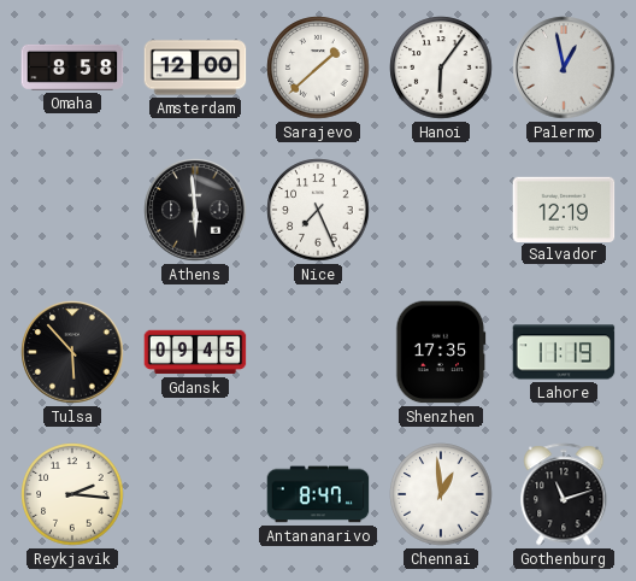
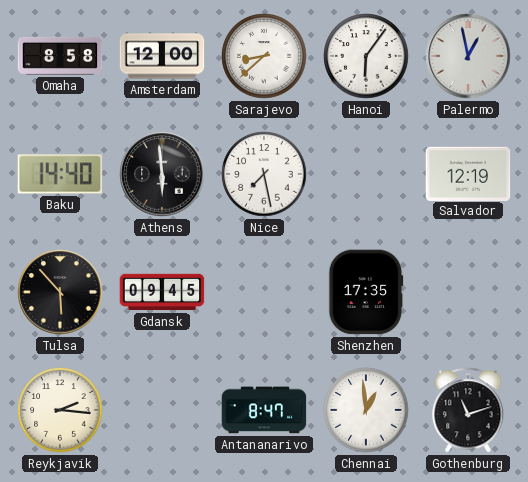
Sarajevo: 1:38 -> 8:38
Baku: none -> 14:40
Nice: 7:26 -> 7:28
Lahore: 11:19 -> none
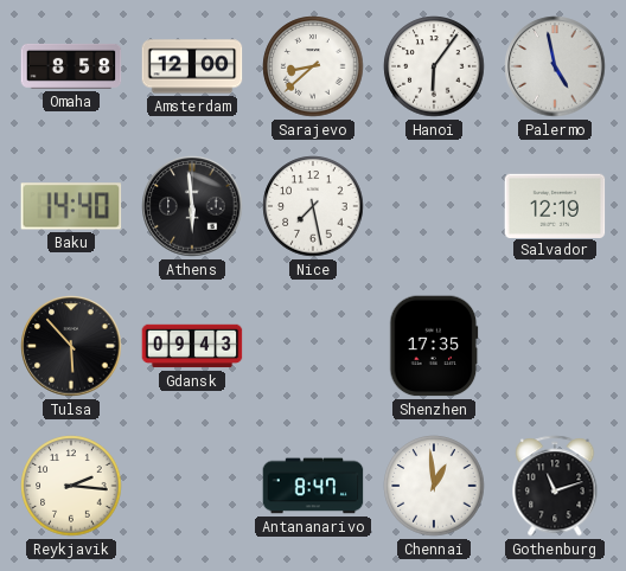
Palermo: 12:58 -> 4:58
Gdansk: 09:45 -> 09:43
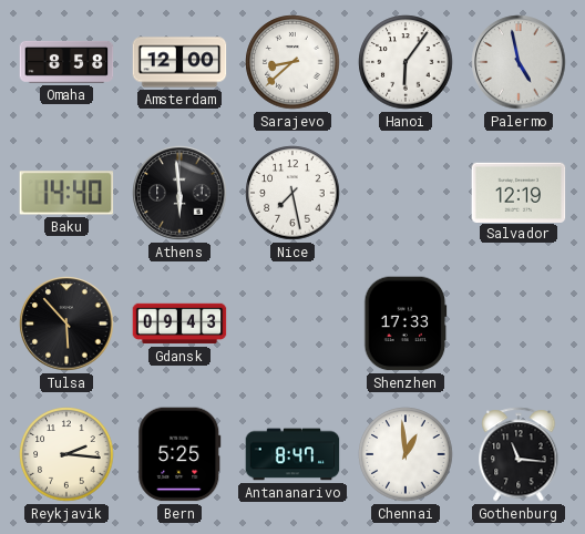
Shenzhen: 17:35 -> 17:33
Bern: none -> 5:25
Gothenburg: 11:12 -> 11:16
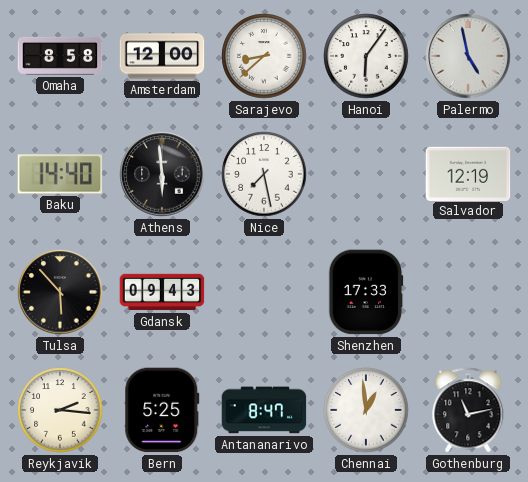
Gothenburg: 11:16 -> 11:13
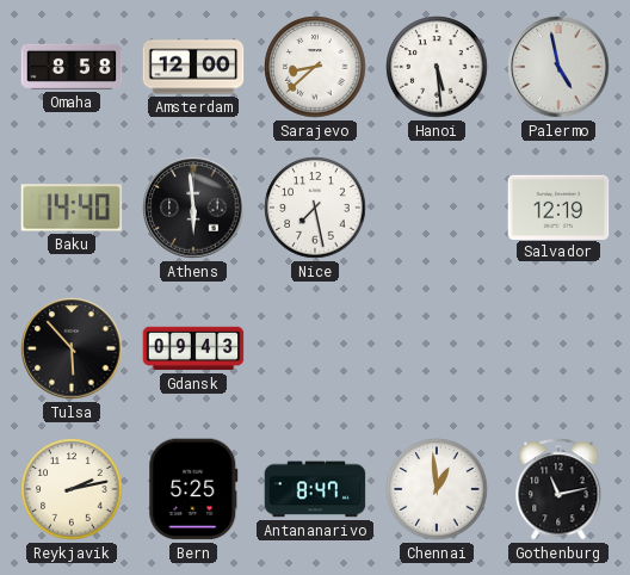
Hanoi: 6:06 -> 5:29
Shenzhen: 17:33 -> none
Reykjavik: 2:16 -> 2:13
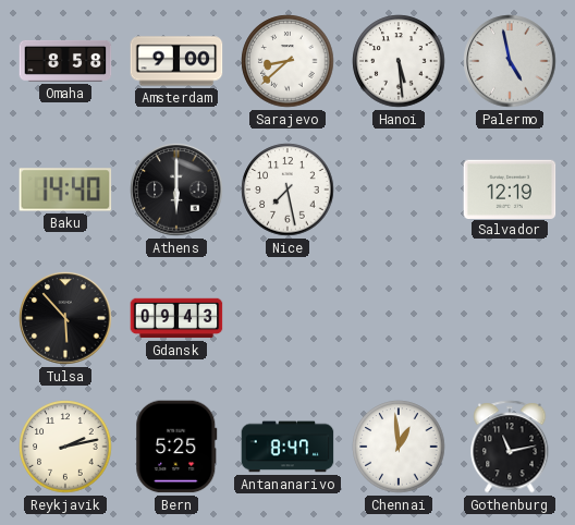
Amsterdam: 12:00 -> 9:00
Athens: 5:59 -> 6:00
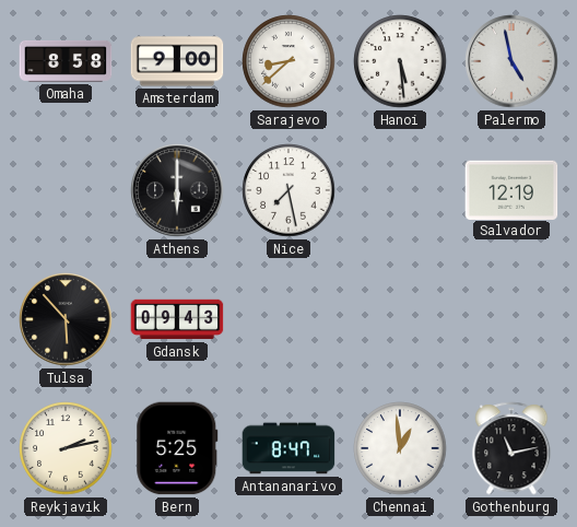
Baku: 14:40 -> none
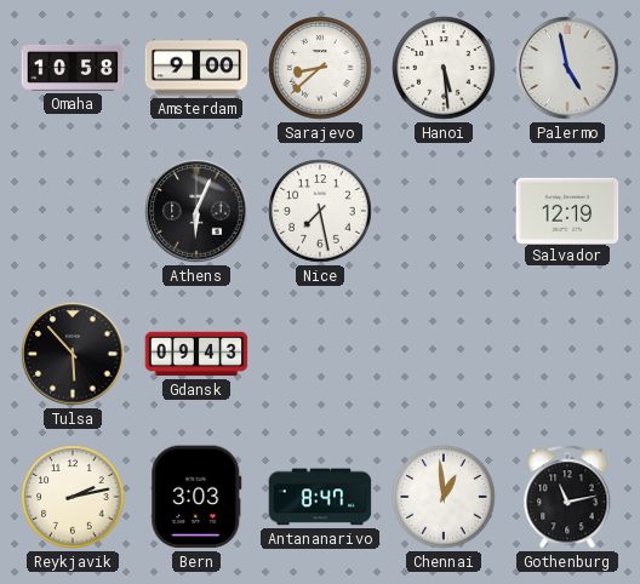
Omaha: 8:58 -> 10:58
Athens: 6:00 -> 6:04
Bern: 5:25 -> 3:03
